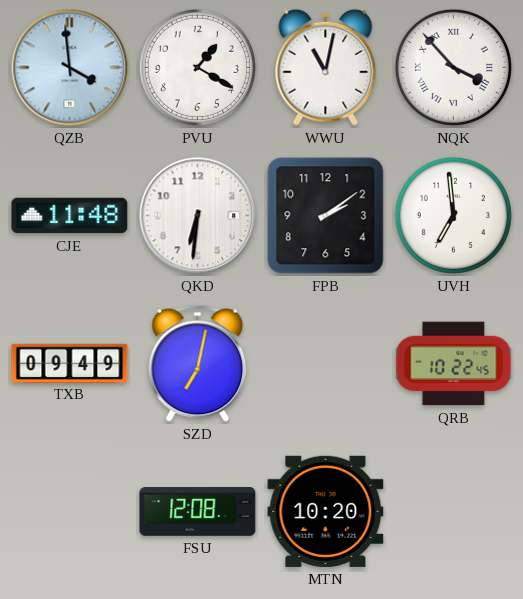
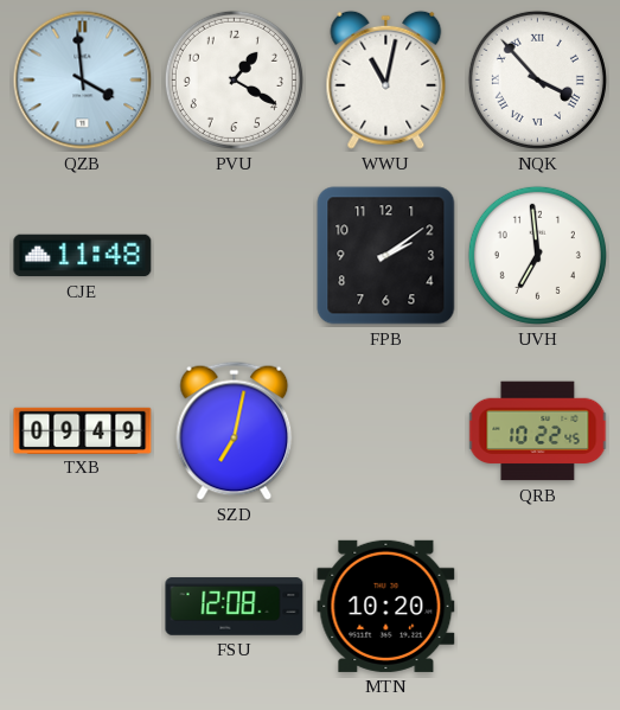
QKD: 6:31 -> none
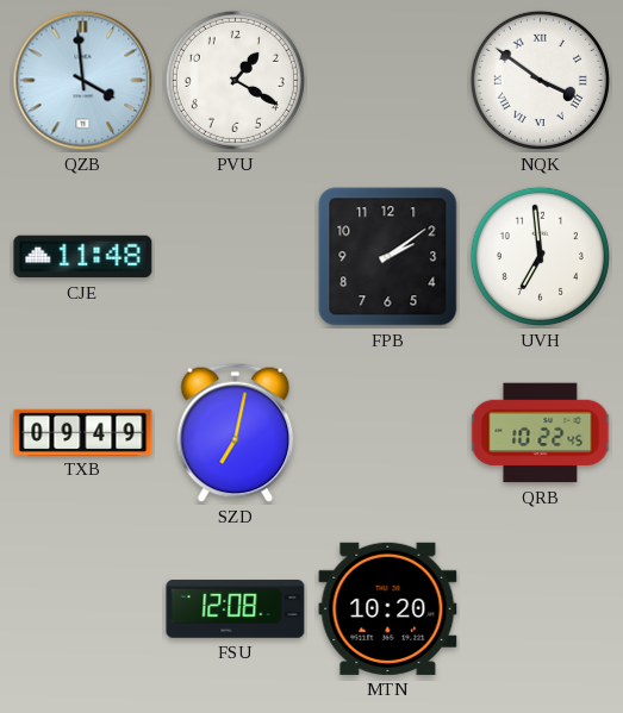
WWU: 11:02 -> none
NQK: 3:53 -> 3:51
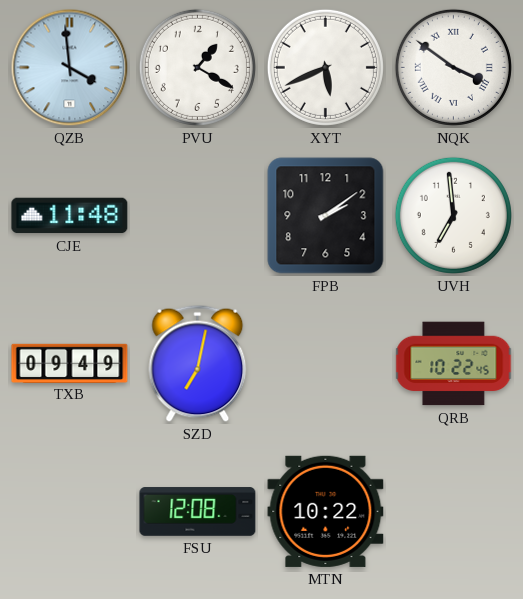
XYT: none -> 5:41
MTN: 10:20 -> 10:22
